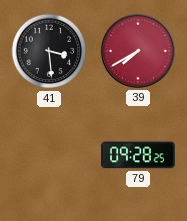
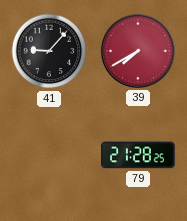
41: 3:29 -> 9:07
79: 09:28 -> 21:28
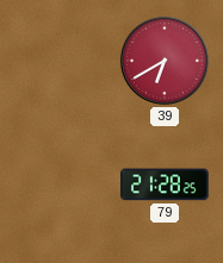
41: 9:07 -> none
39: 7:40 -> 6:40
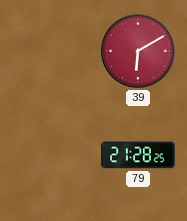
39: 6:40 -> 6:10
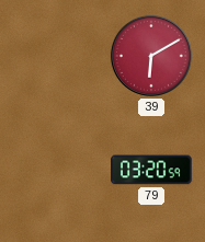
79: 21:28 -> 03:20
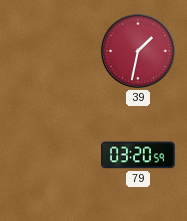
39: 6:10 -> 1:32
